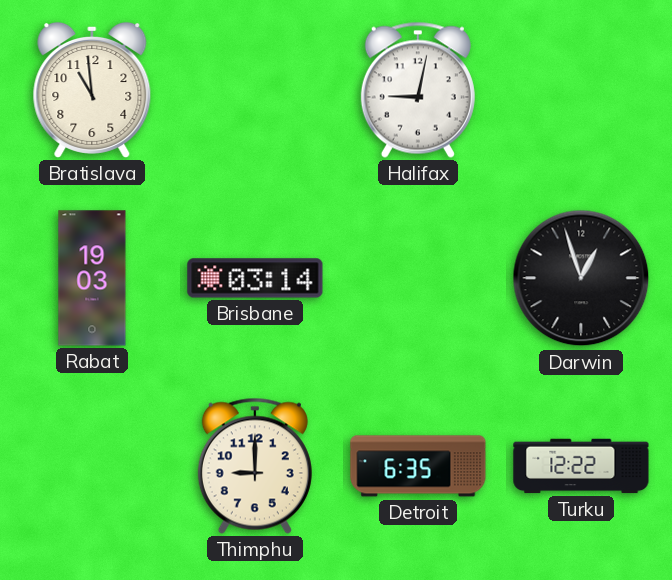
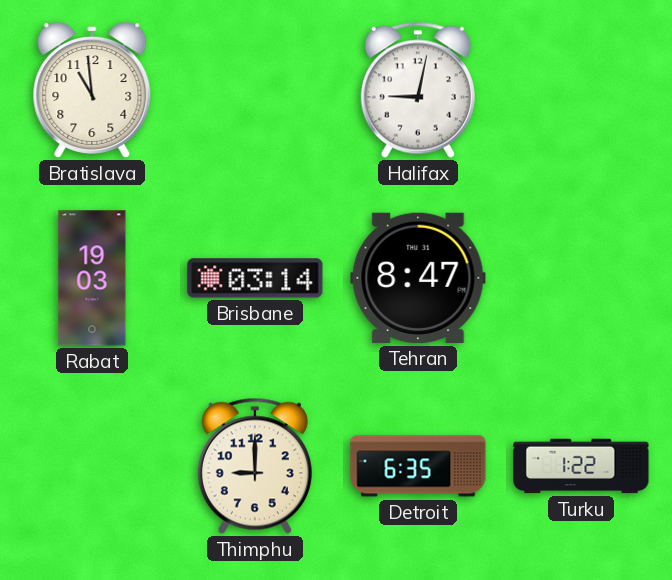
Tehran: none -> 8:47
Darwin: 12:57 -> none
Turku: 12:22 -> 1:22
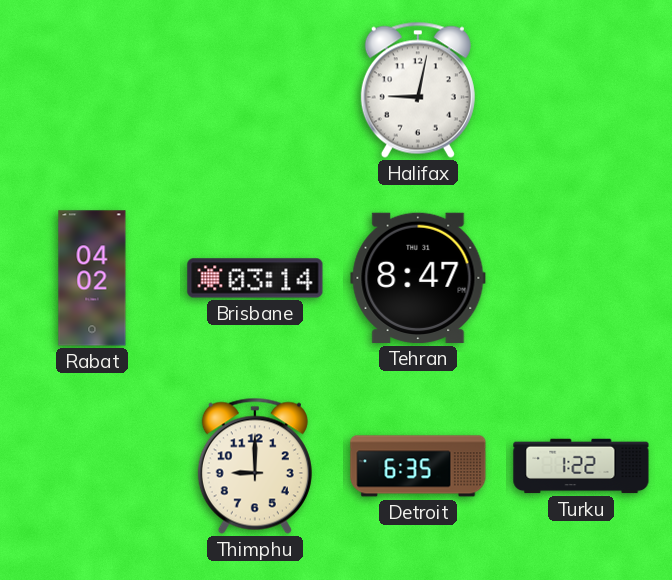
Bratislava: 10:59 -> none
Rabat: 19:03 -> 04:02
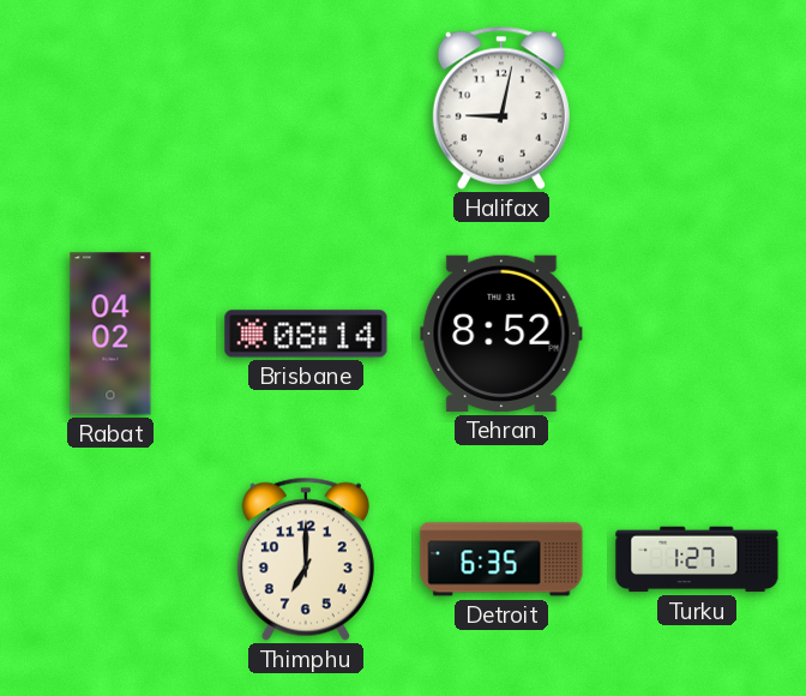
Brisbane: 03:14 -> 08:14
Tehran: 8:47 -> 8:52
Thimphu: 9:00 -> 7:00
Turku: 1:22 -> 1:27
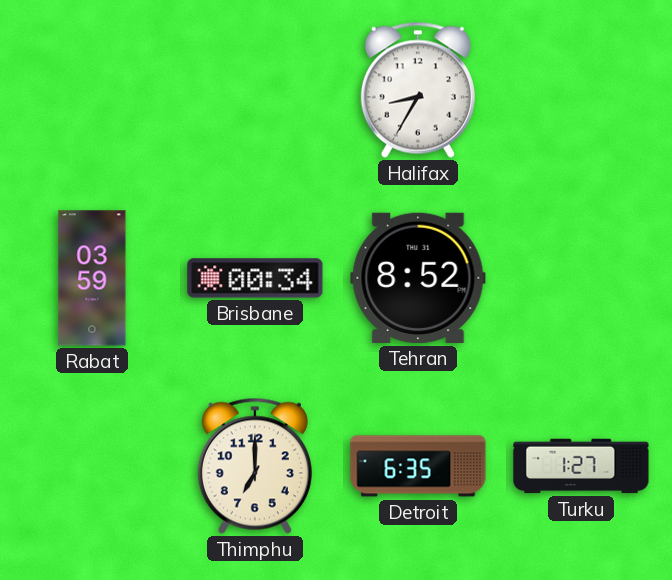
Halifax: 9:02 -> 8:35
Rabat: 04:02 -> 03:59
Brisbane: 08:14 -> 00:34
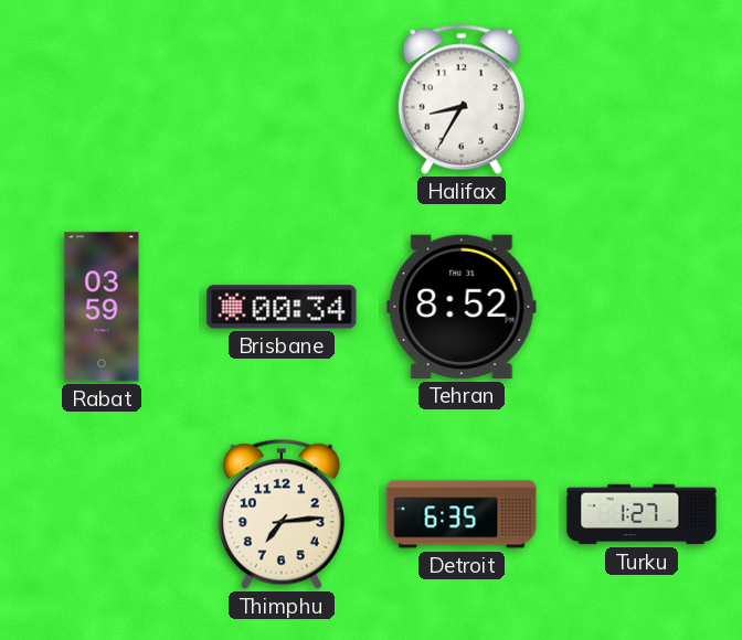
Thimphu: 7:00 -> 7:14
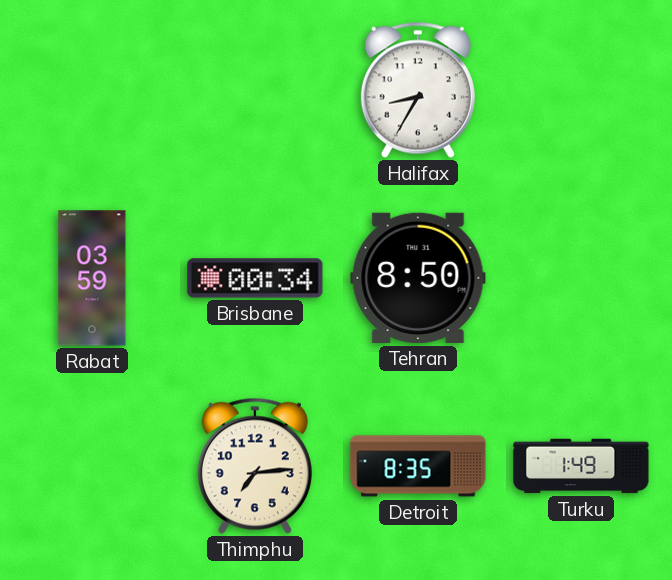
Tehran: 8:52 -> 8:50
Detroit: 6:35 -> 8:35
Turku: 1:27 -> 1:49
